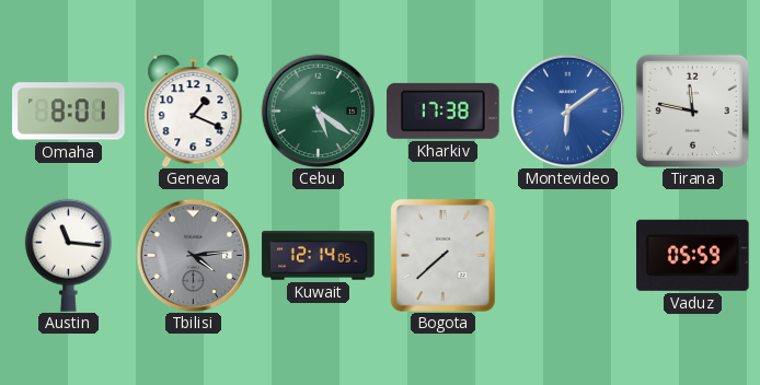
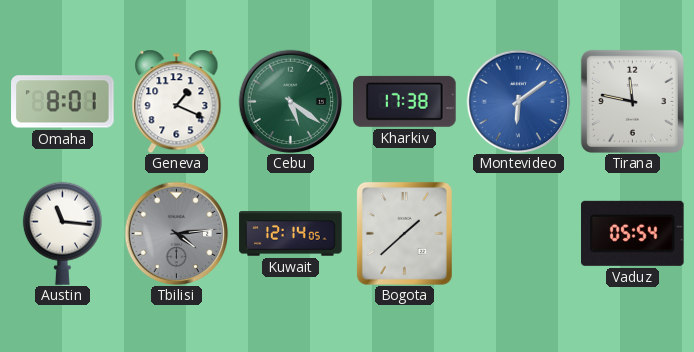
Bogota: 7:38 -> 1:38
Vaduz: 05:59 -> 05:54
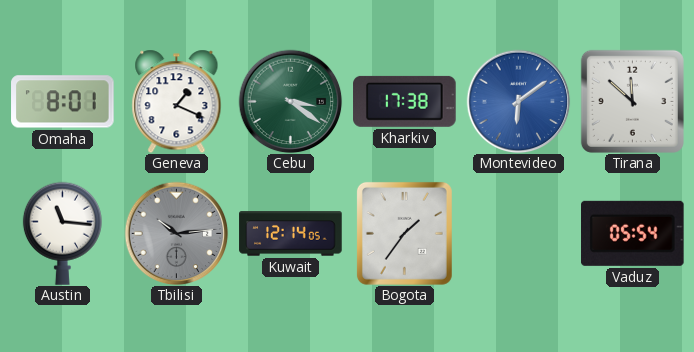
Cebu: 5:21 -> 3:21
Tirana: 11:47 -> 11:52
Tbilisi: 4:14 -> 10:14
Bogota: 1:38 -> 1:36
